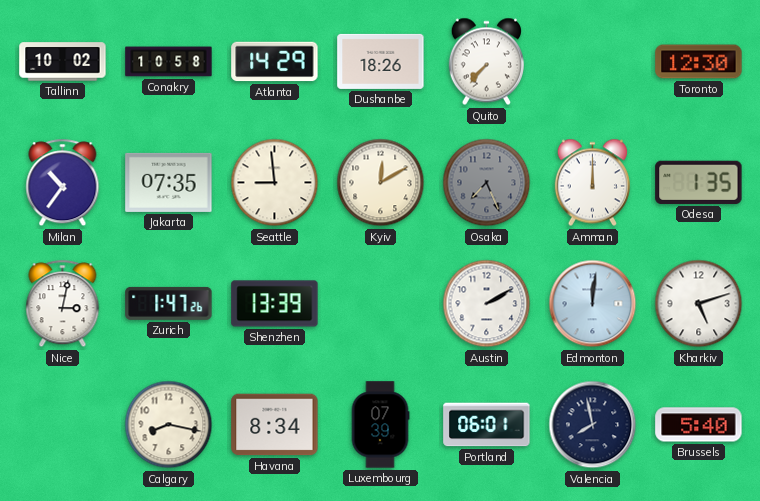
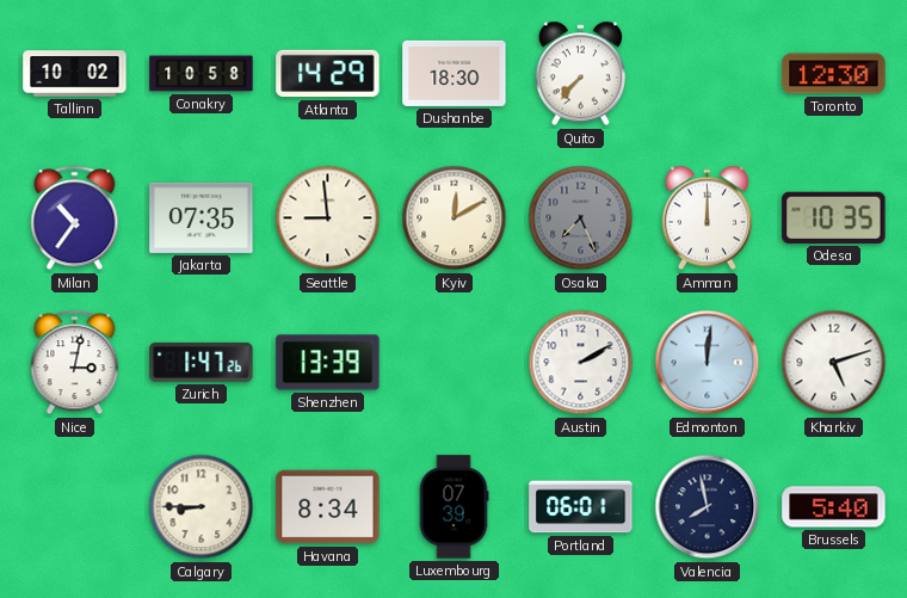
Dushanbe: 18:26 -> 18:30
Odesa: 1:35 -> 10:35
Calgary: 8:17 -> 8:45
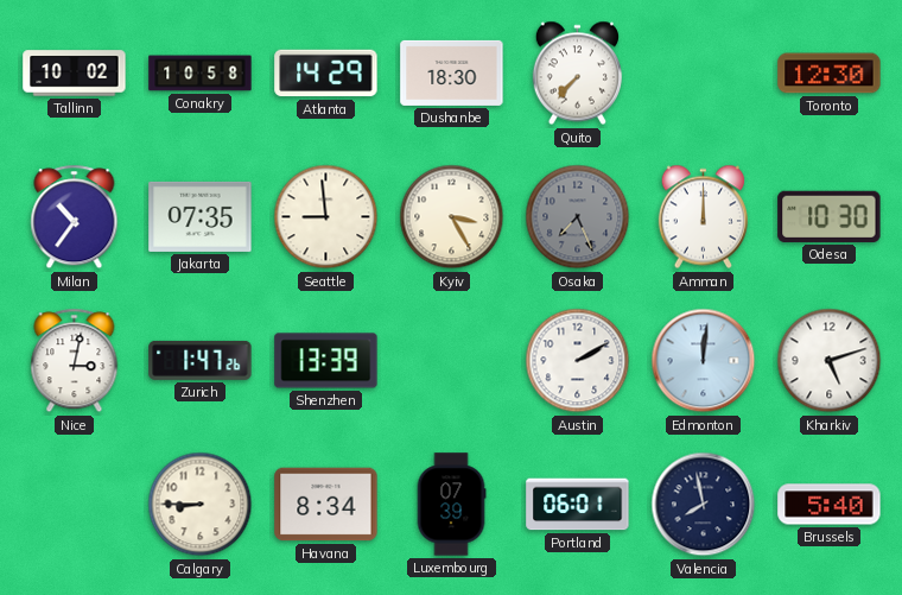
Kyiv: 12:10 -> 3:25
Odesa: 10:35 -> 10:30
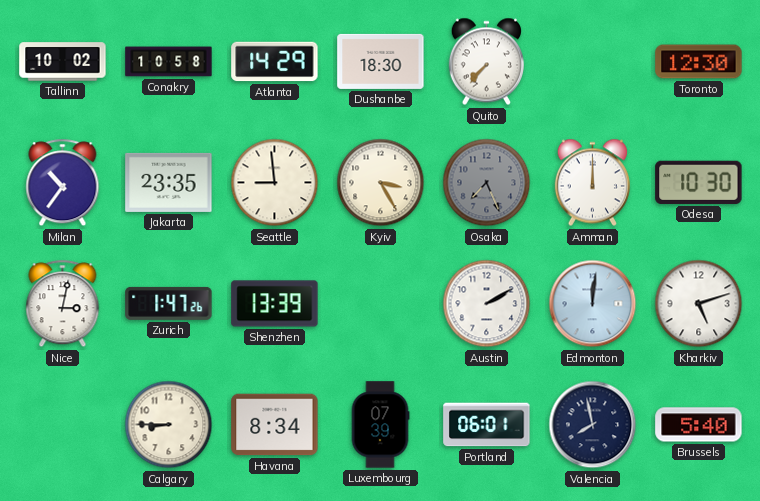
Jakarta: 07:35 -> 23:35
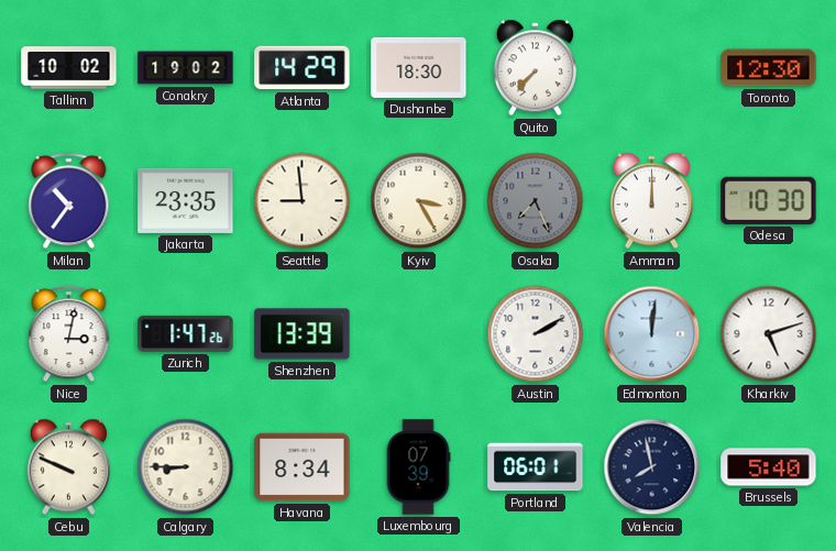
Conakry: 10:58 -> 19:02
Cebu: none -> 9:49
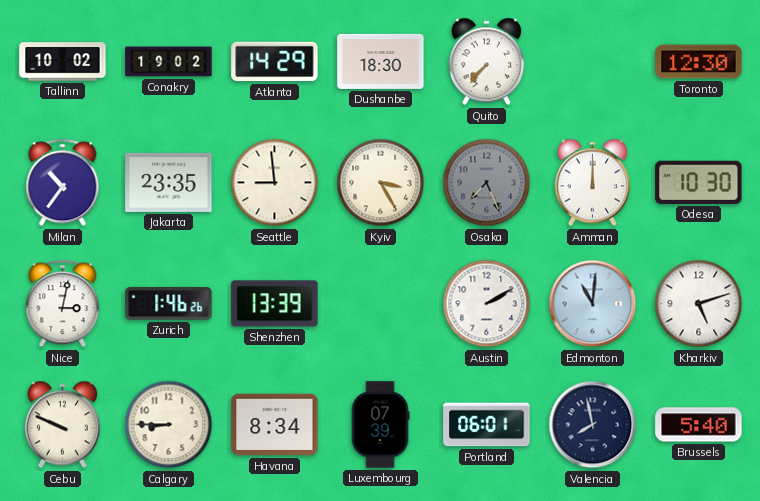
Zurich: 1:47 -> 1:46
Edmonton: 12:01 -> 11:01
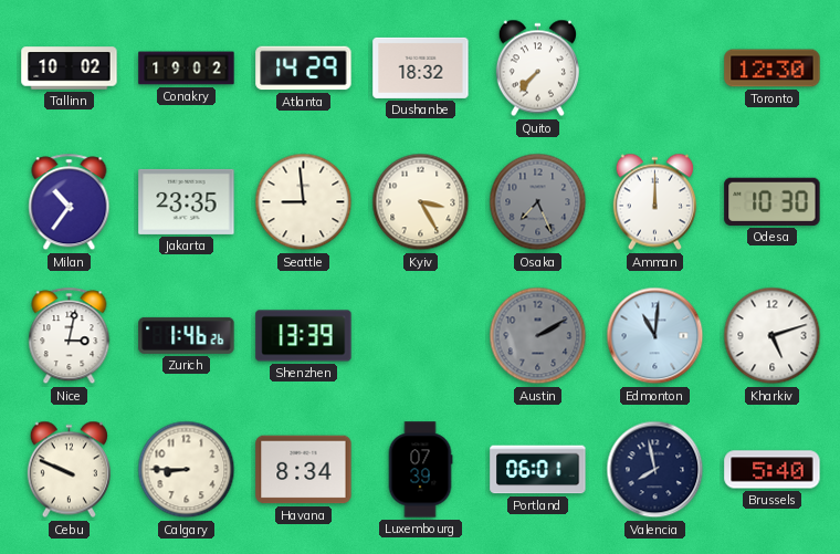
Dushanbe: 18:30 -> 18:32
Austin dial: white -> grey
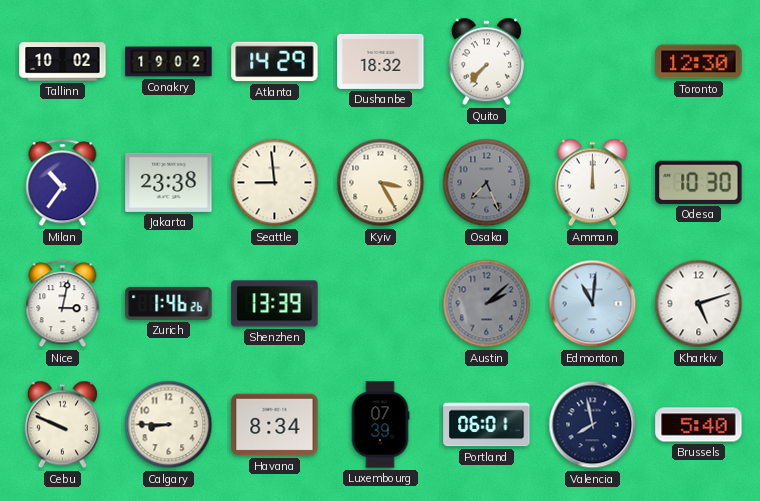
Jakarta: 23:35 -> 23:38
Austin: 2:10 -> 2:08
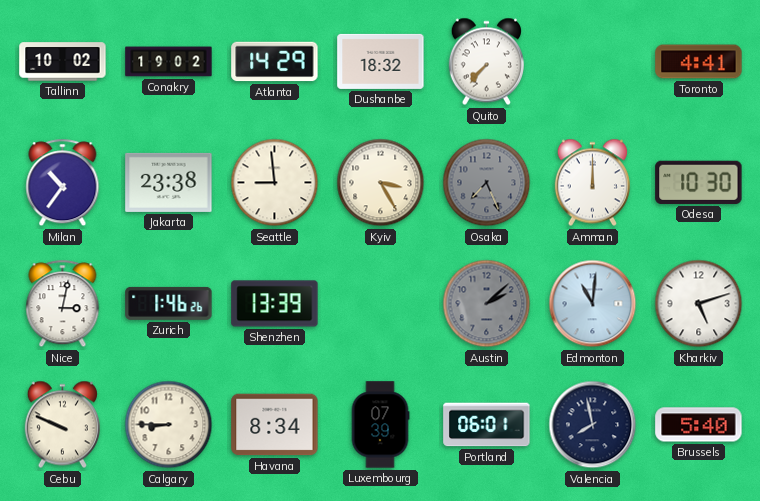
Toronto: 12:30 -> 4:41
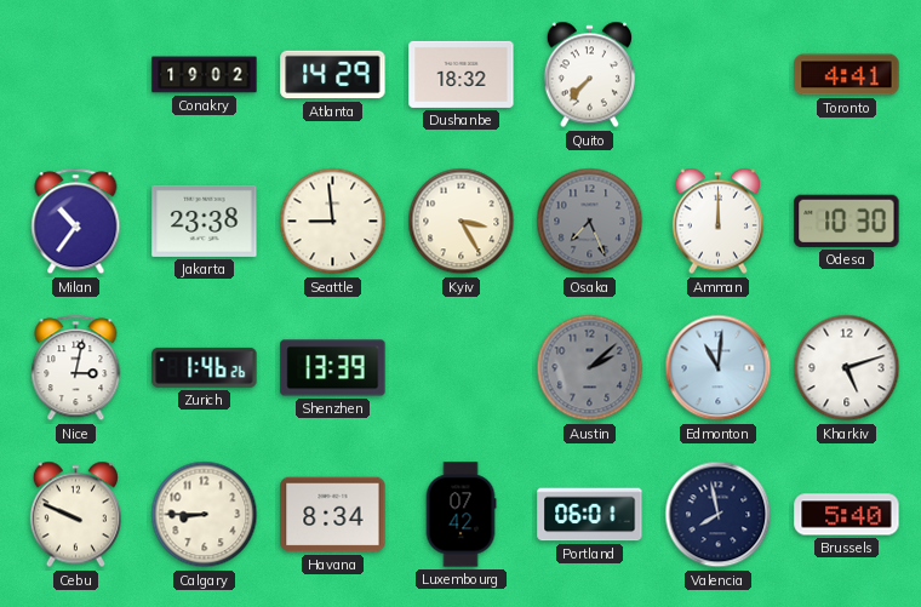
Tallinn: 10:02 -> none
Luxembourg: 07:39 -> 07:42
